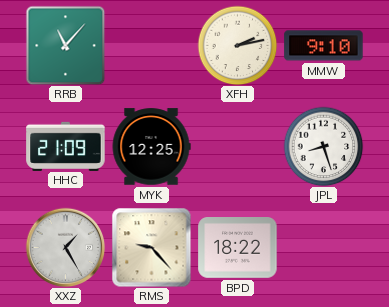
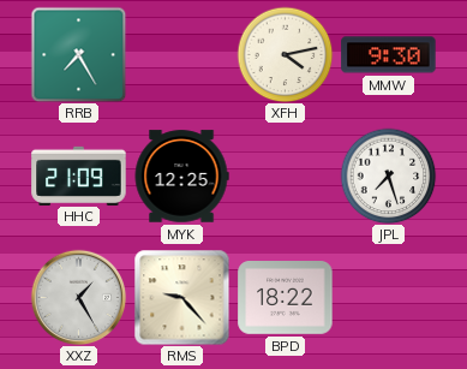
RRB: 11:07 -> 7:25
XFH: 2:13 -> 4:13
MMW: 9:10 -> 9:30
JPL: 8:27 -> 7:27
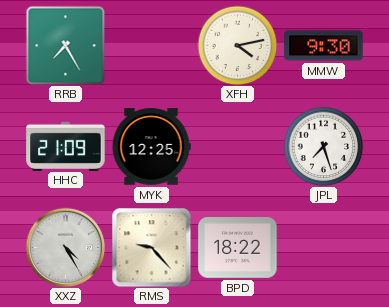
XXZ: 1:25 -> 4:25
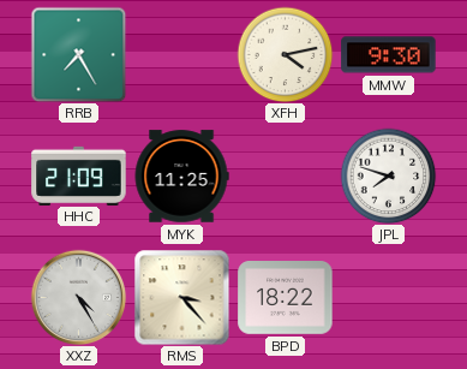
MYK: 12:25 -> 11:25
JPL: 7:27 -> 7:48
RMS: 9:23 -> 3:23
